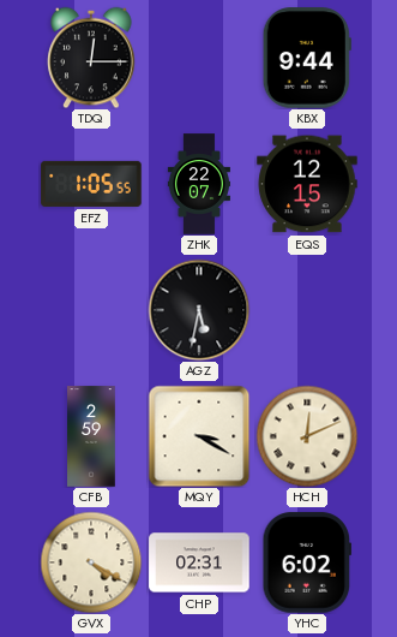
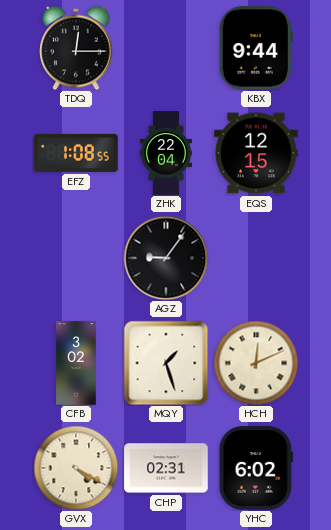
EFZ: 1:05 -> 1:08
ZHK: 22:07 -> 22:04
AGZ: 5:32 -> 9:06
CFB: 2:59 -> 3:02
MQY: 3:20 -> 1:27
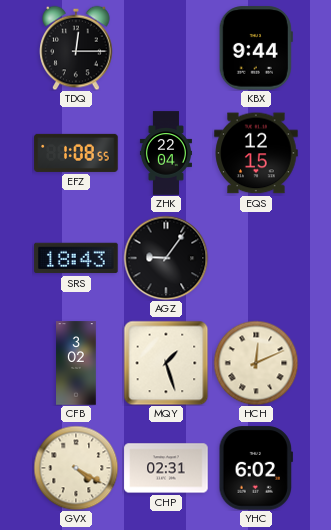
SRS: none -> 18:43
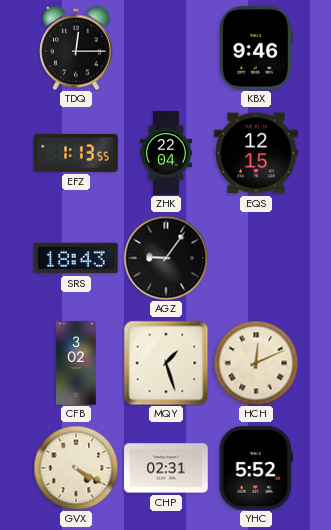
KBX: 9:44 -> 9:46
EFZ: 1:08 -> 1:13
YHC: 6:02 -> 5:52
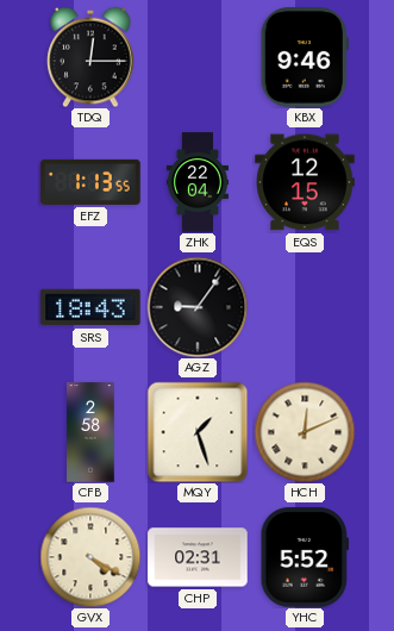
CFB: 3:02 -> 2:58
